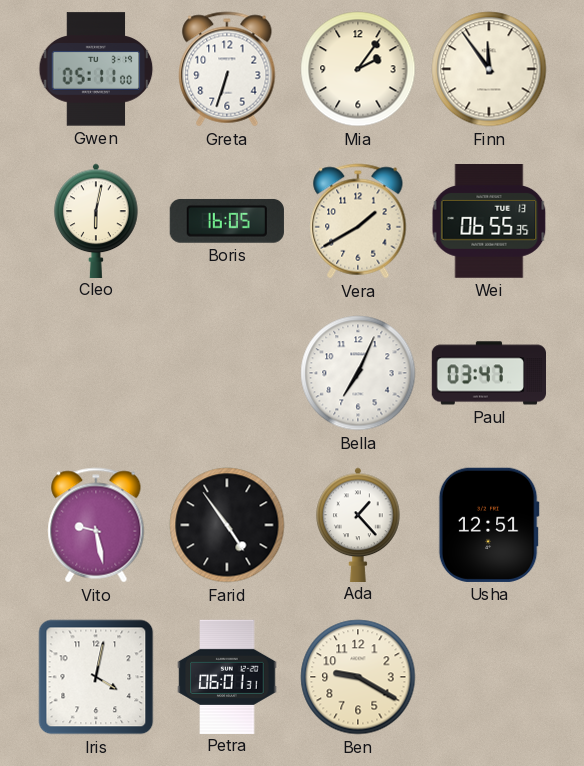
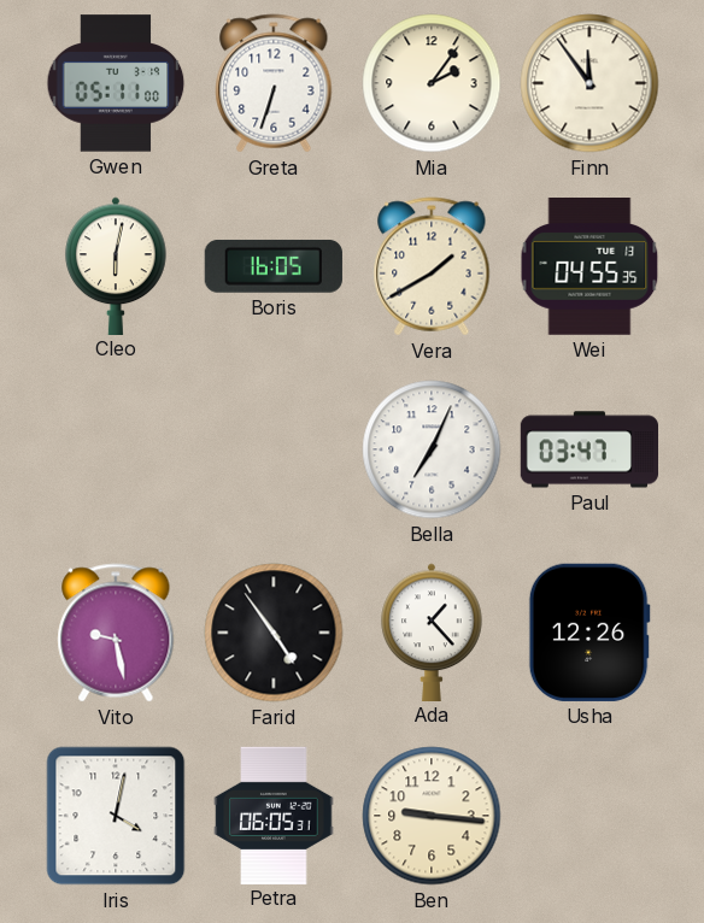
Wei: 06:55 -> 04:55
Usha: 12:51 -> 12:26
Petra: 06:01 -> 06:05
Ben: 9:20 -> 9:16
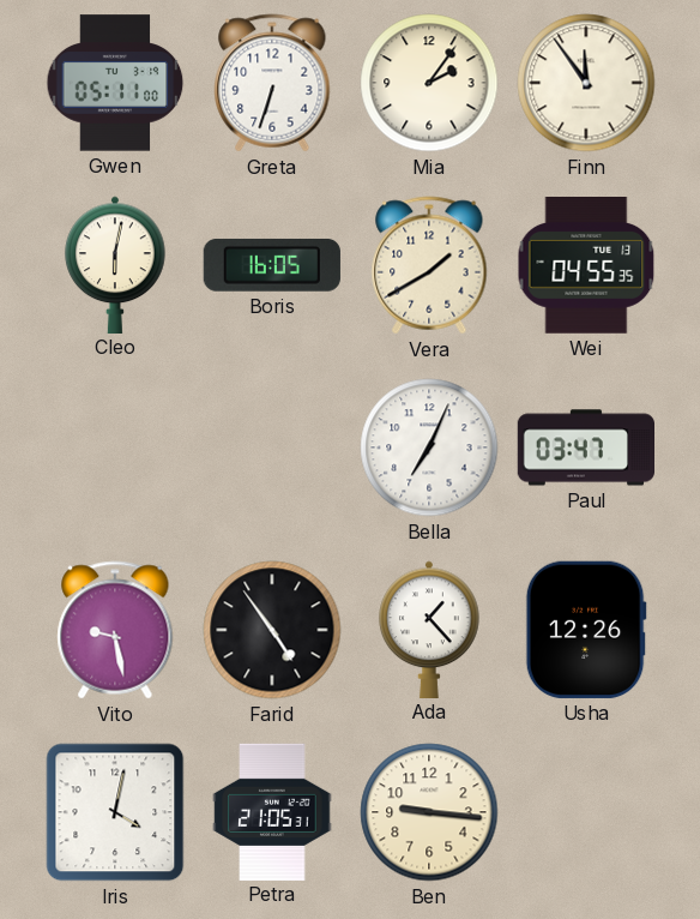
Petra: 06:05 -> 21:05
